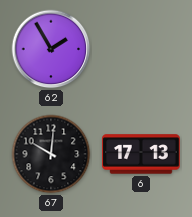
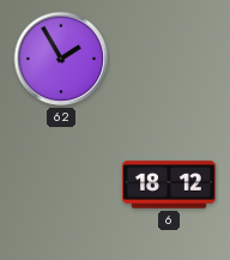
67: 10:01 -> none
6: 17:13 -> 18:12
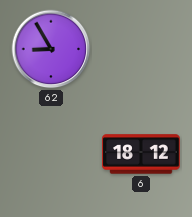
62: 1:55 -> 8:55
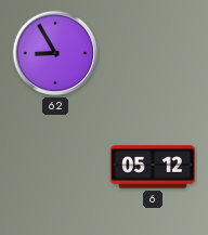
6: 18:12 -> 05:12
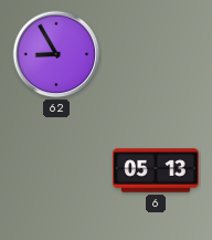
6: 05:12 -> 05:13
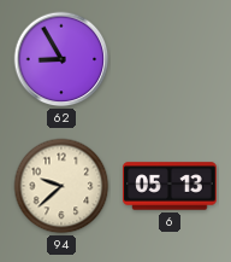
94: none -> 9:38
